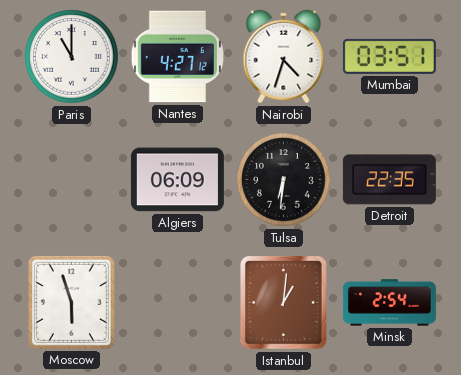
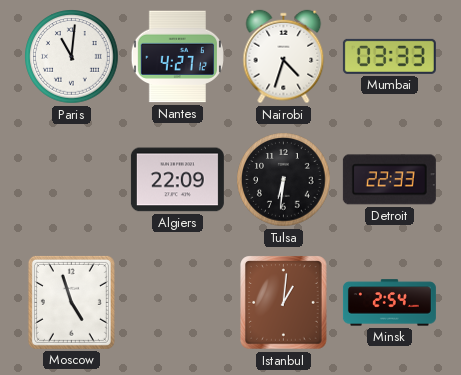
Paris: 11:00 -> 11:01
Mumbai: 03:51 -> 03:33
Algiers: 06:09 -> 22:09
Detroit: 22:35 -> 22:33
Moscow: 5:57 -> 4:57
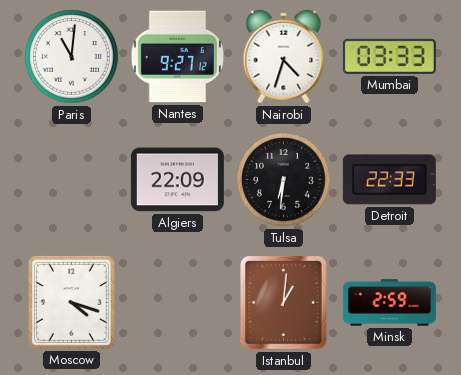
Nantes: 4:27 -> 9:27
Moscow: 4:57 -> 4:18
Minsk: 2:54 -> 2:59
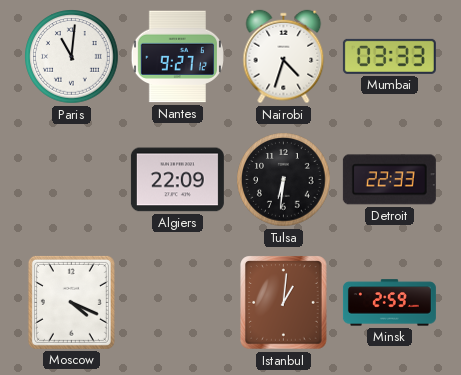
Moscow: 4:18 -> 4:19
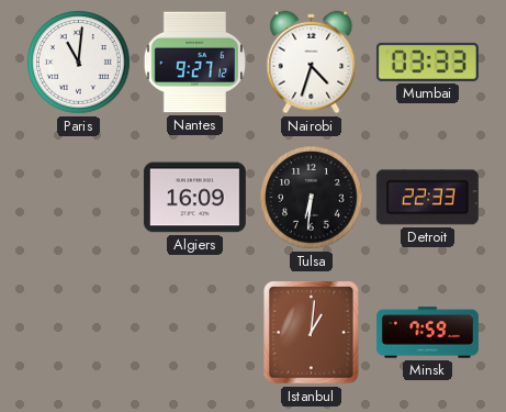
Algiers: 22:09 -> 16:09
Moscow: 4:19 -> none
Minsk: 2:59 -> 7:59
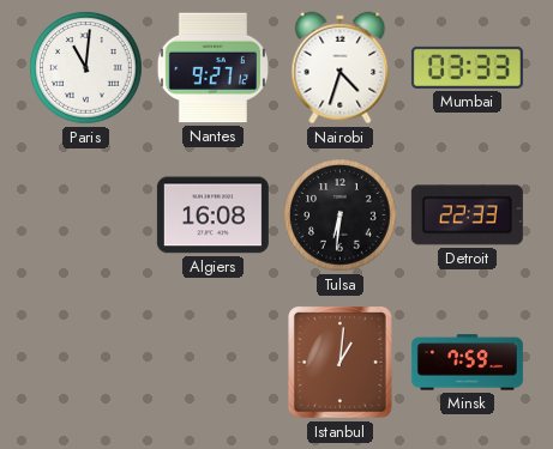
Algiers: 16:09 -> 16:08
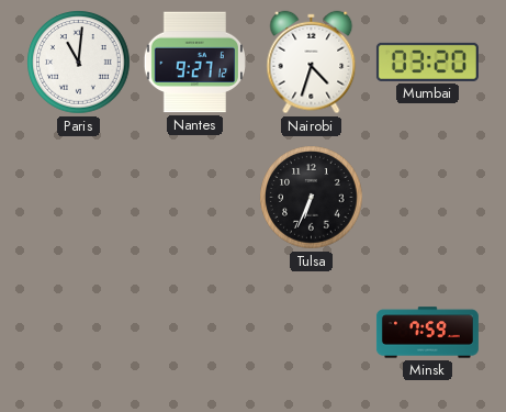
Mumbai: 03:33 -> 03:20
Algiers: 16:08 -> none
Tulsa: 6:31 -> 6:34
Detroit: 22:33 -> none
Istanbul: 1:01 -> none
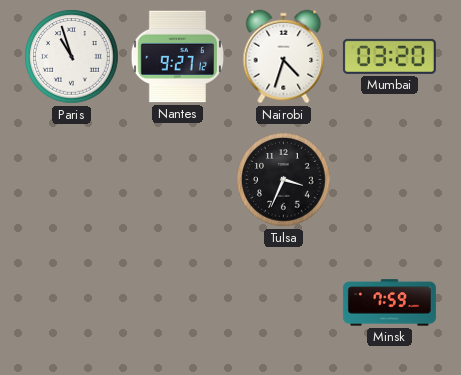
Paris: 11:01 -> 10:57
Tulsa: 6:34 -> 3:34
